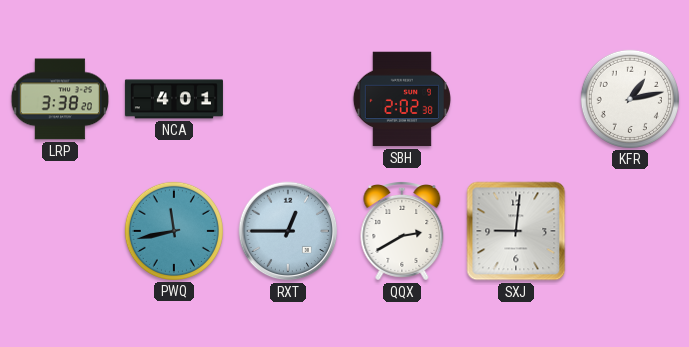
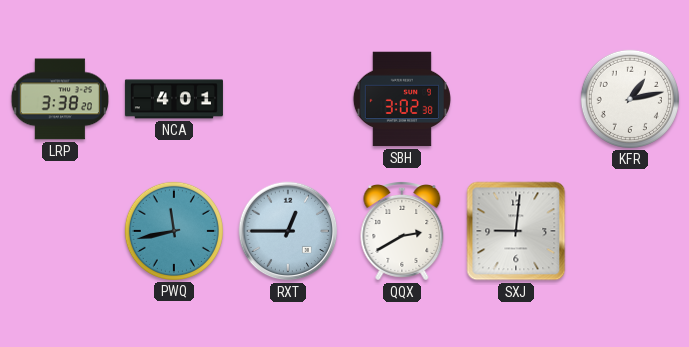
SBH: 2:02 -> 3:02
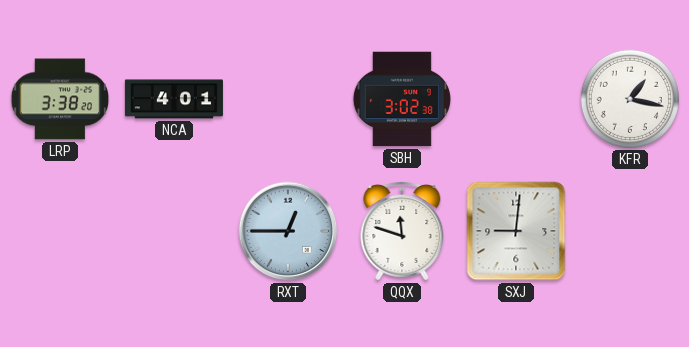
KFR: 1:13 -> 1:17
PWQ: 11:43 -> none
QQX: 2:40 -> 11:48
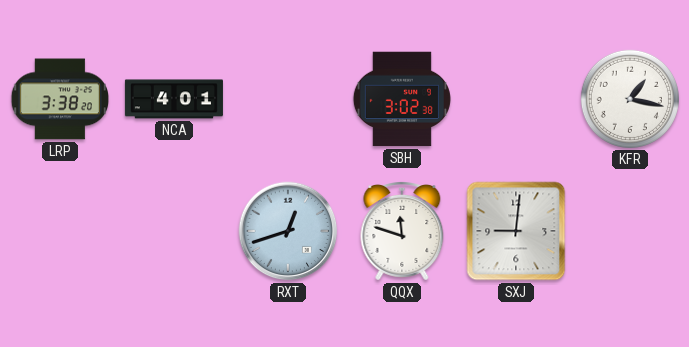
RXT: 12:45 -> 12:42
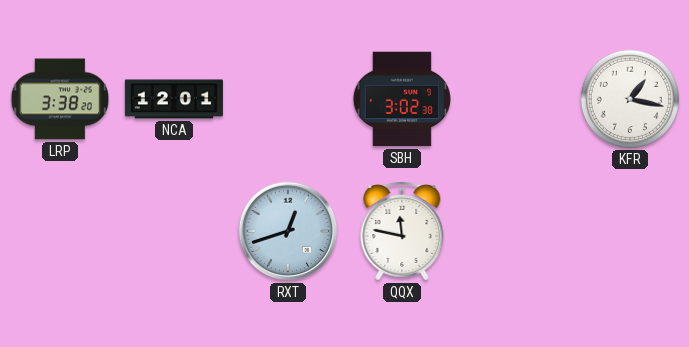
NCA: 4:01 -> 12:01
QQX: 11:48 -> 11:47
SXJ: 9:01 -> none
